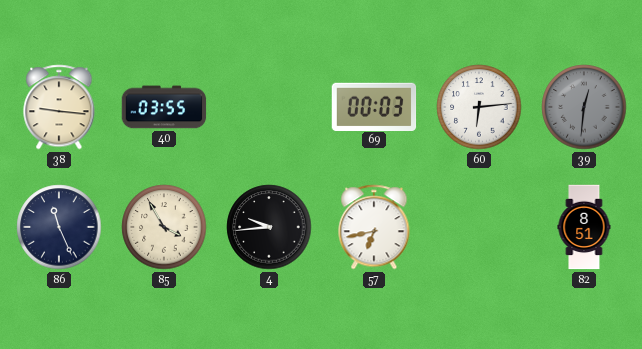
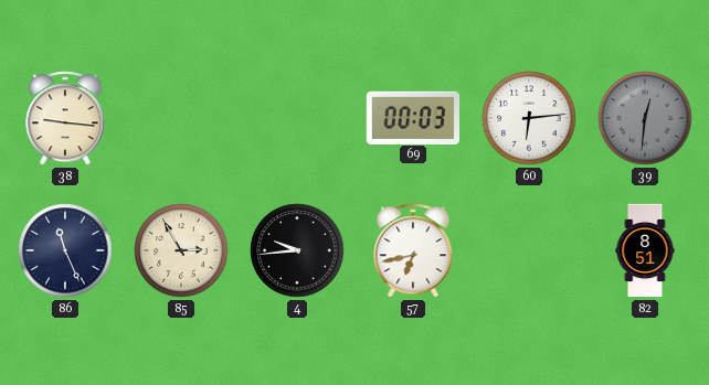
40: 03:55 -> none
85: 3:55 -> 2:55
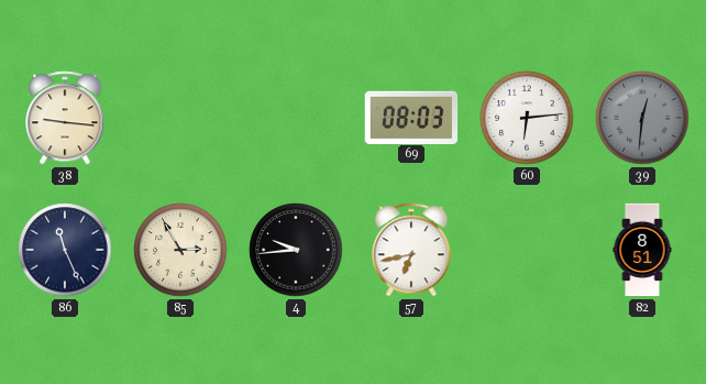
69: 00:03 -> 08:03
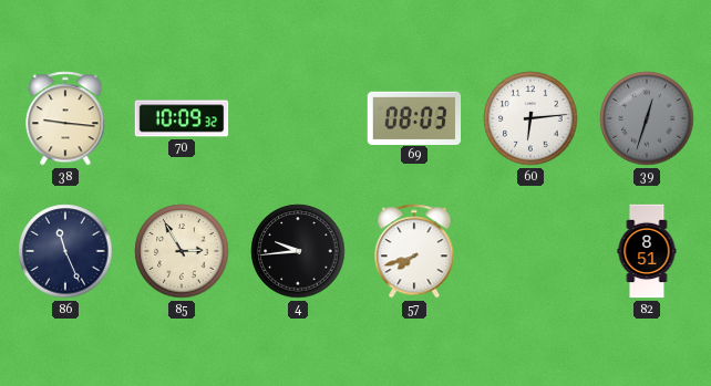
70: none -> 10:09
39: 12:31 -> 12:33
57: 6:43 -> 7:42
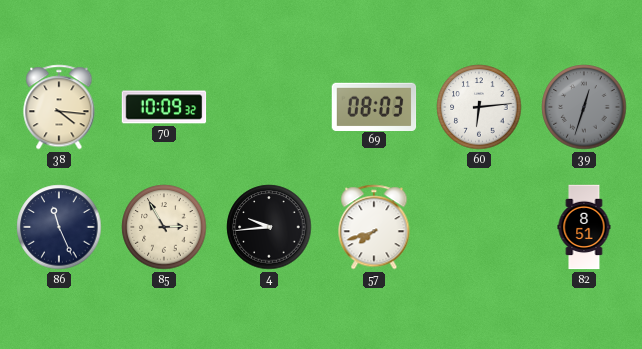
38: 9:16 -> 4:16
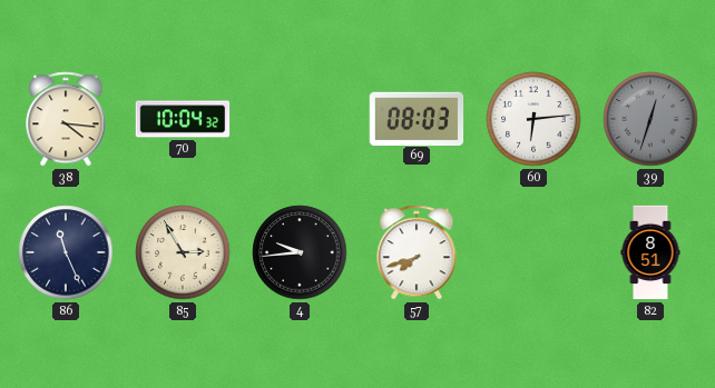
70: 10:09 -> 10:04
